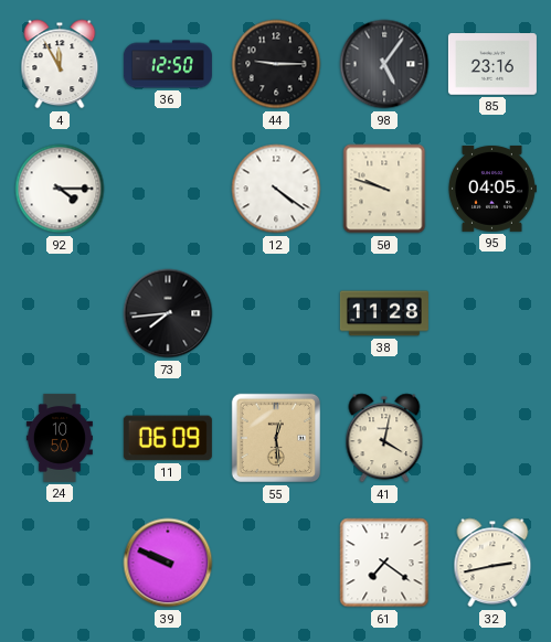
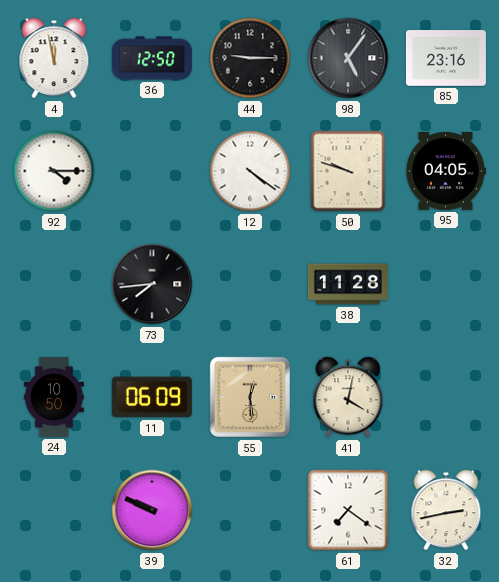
4: 11:55 -> 11:58
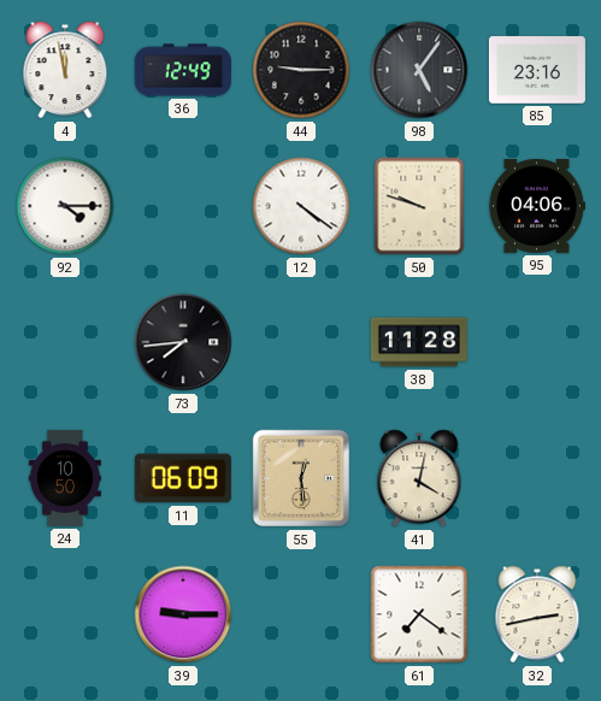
36: 12:50 -> 12:49
95: 04:05 -> 04:06
39: 9:49 -> 9:15
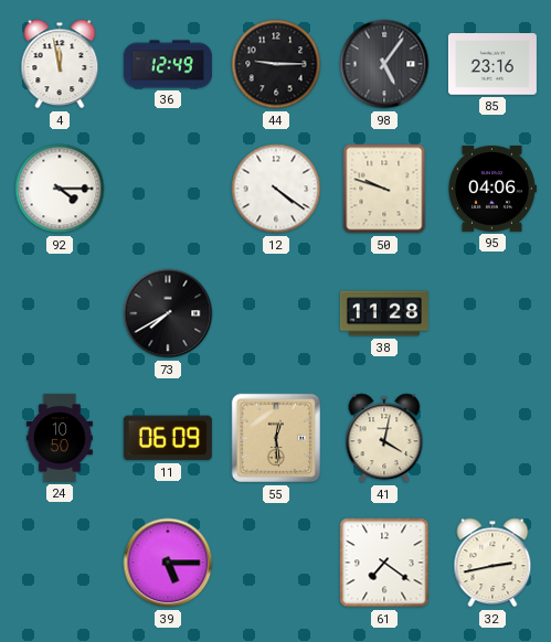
73: 7:44 -> 7:40
39: 9:15 -> 5:15
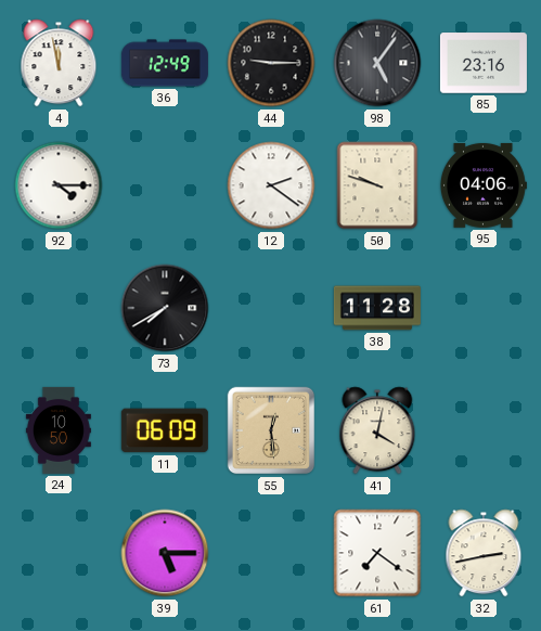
12: 4:21 -> 2:21
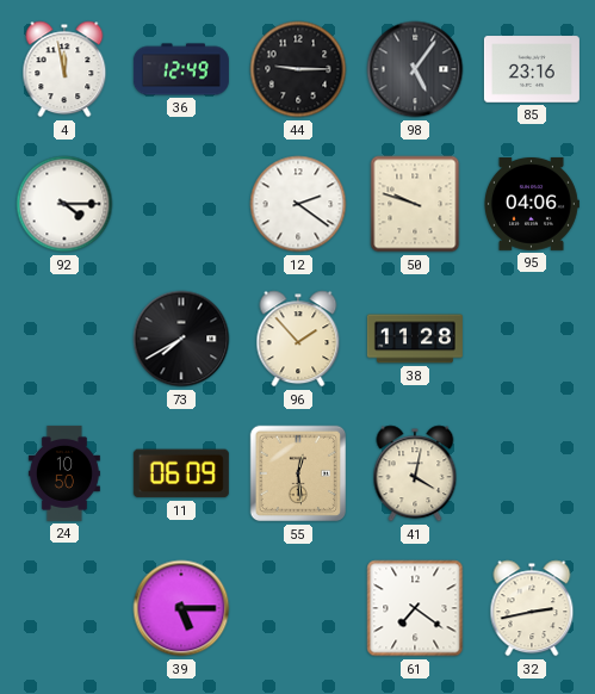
96: none -> 1:53
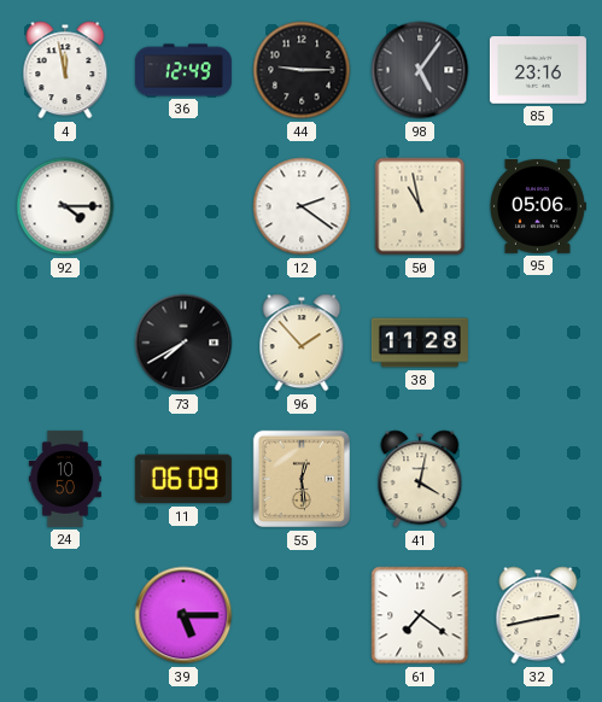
50: 9:48 -> 10:58
95: 04:06 -> 05:06
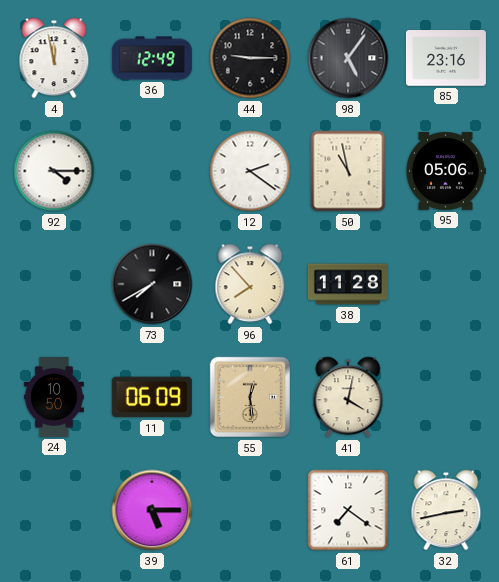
96: 1:53 -> 7:53
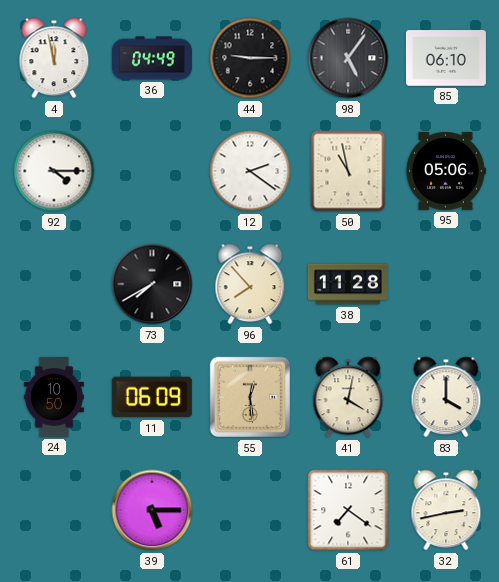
36: 12:49 -> 04:49
85: 23:16 -> 06:10
83: none -> 4:00
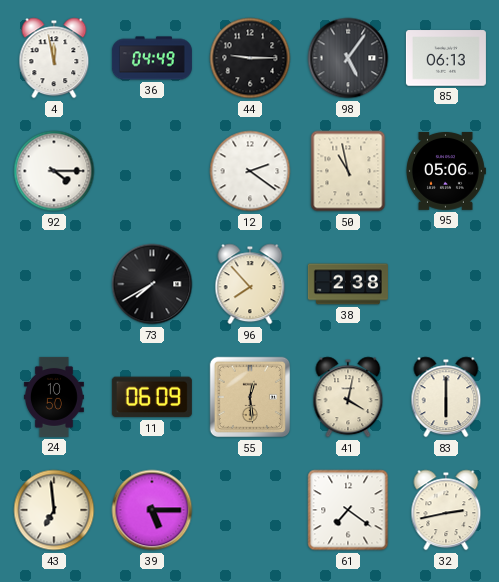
85: 06:10 -> 06:13
38: 11:28 -> 2:38
83: 4:00 -> 6:00
43: none -> 6:59
